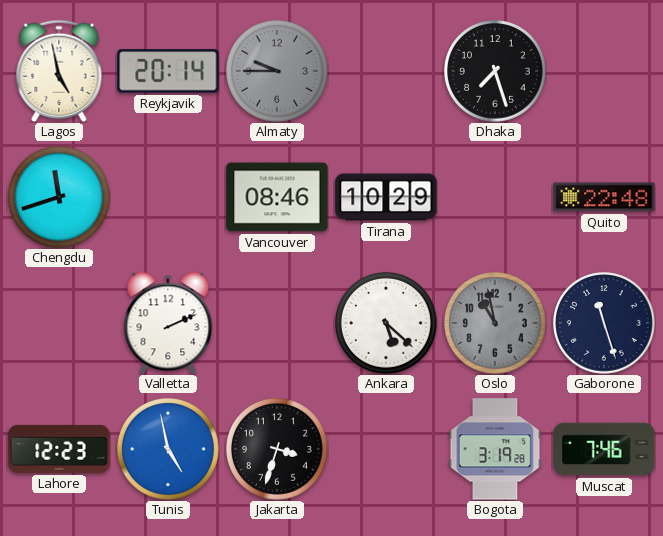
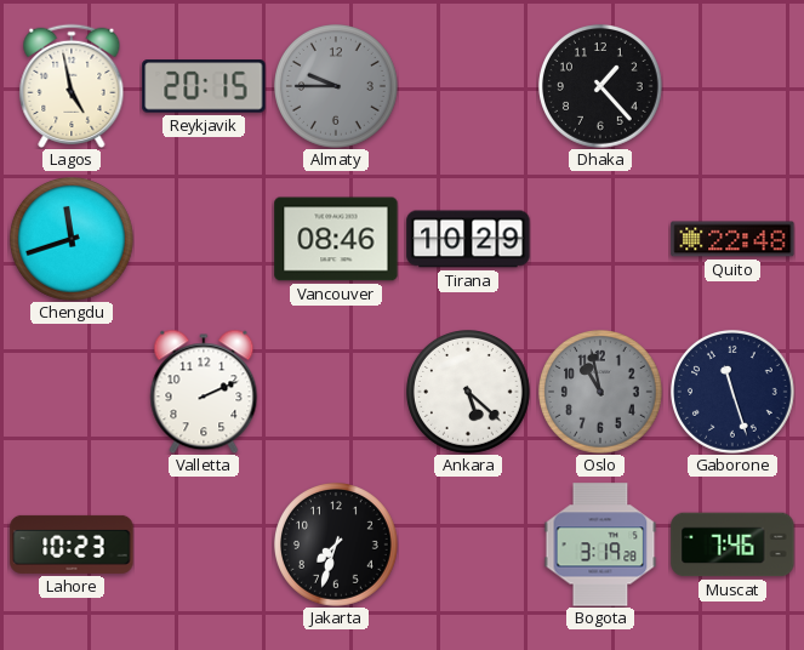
Reykjavik: 20:14 -> 20:15
Dhaka: 7:27 -> 1:23
Lahore: 12:23 -> 10:23
Tunis: 4:58 -> none
Jakarta: 3:33 -> 7:33
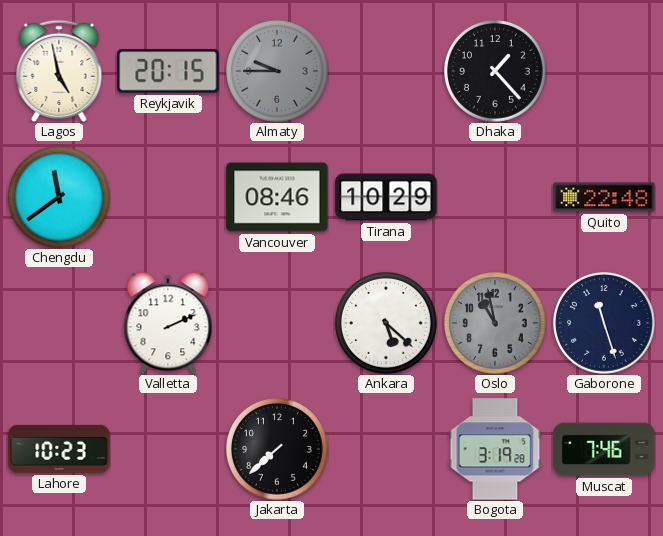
Chengdu: 11:42 -> 11:39
Jakarta: 7:33 -> 7:38
